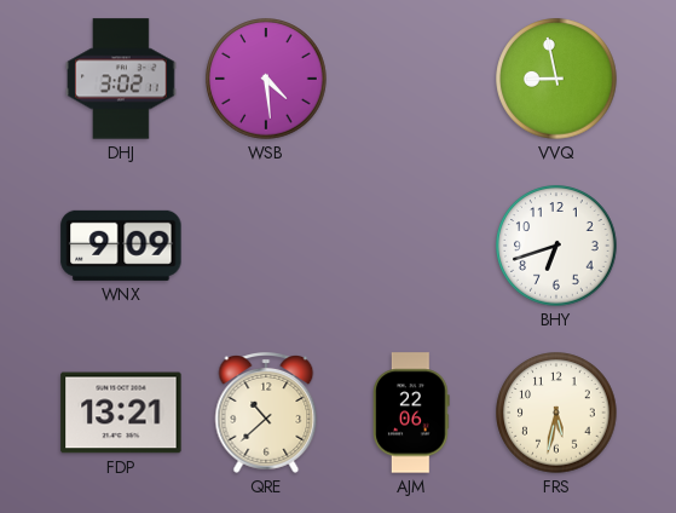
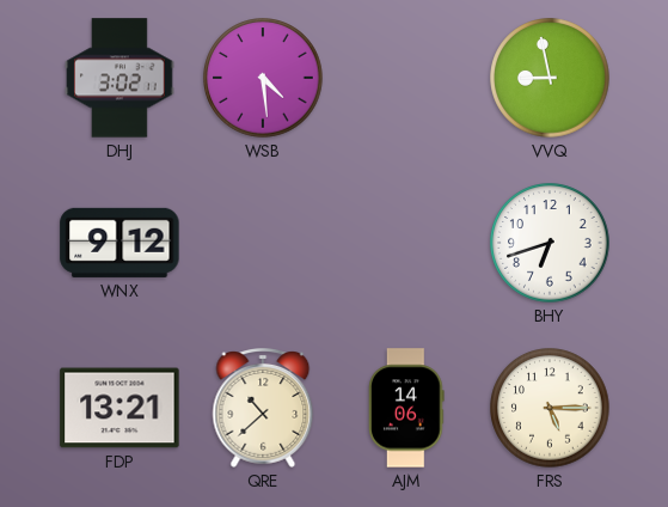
WNX: 9:09 -> 9:12
AJM: 22:06 -> 14:06
FRS: 5:32 -> 5:15
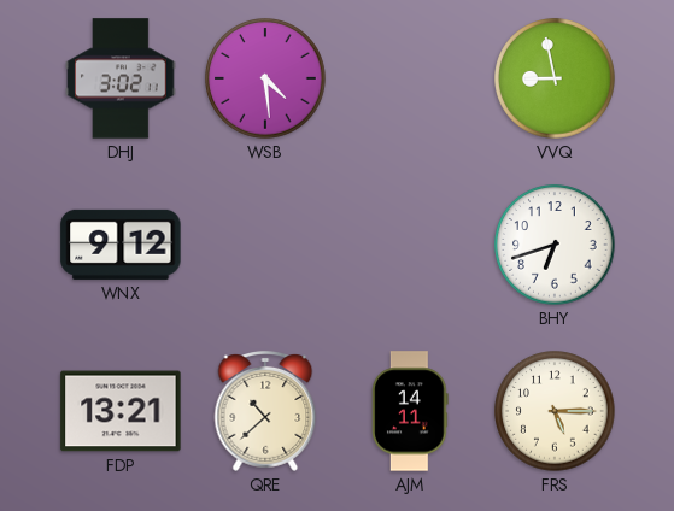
AJM: 14:06 -> 14:11
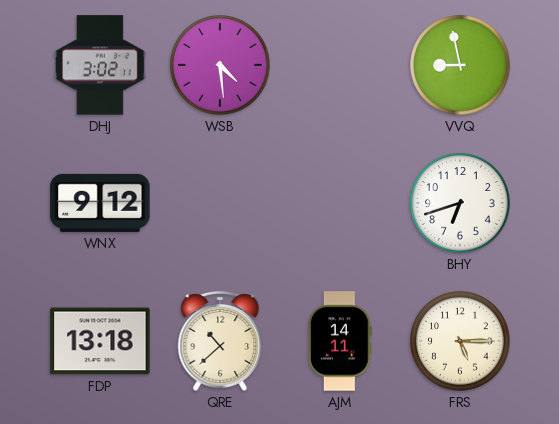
FDP: 13:21 -> 13:18
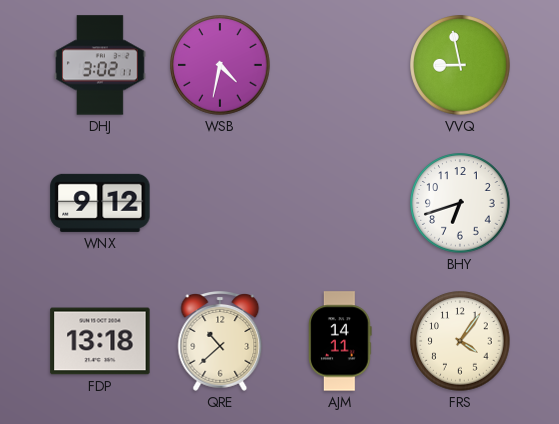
WSB: 4:29 -> 4:32
FRS: 5:15 -> 4:06
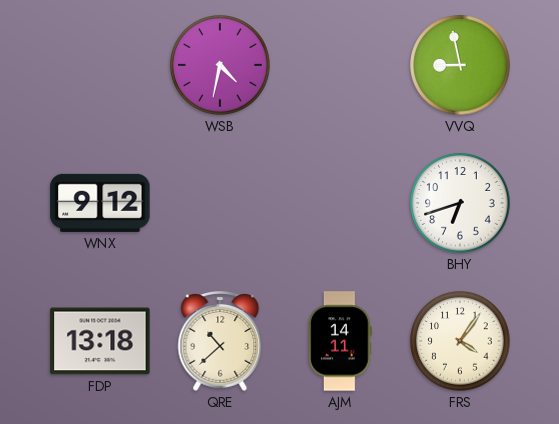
DHJ: 3:02 -> none
